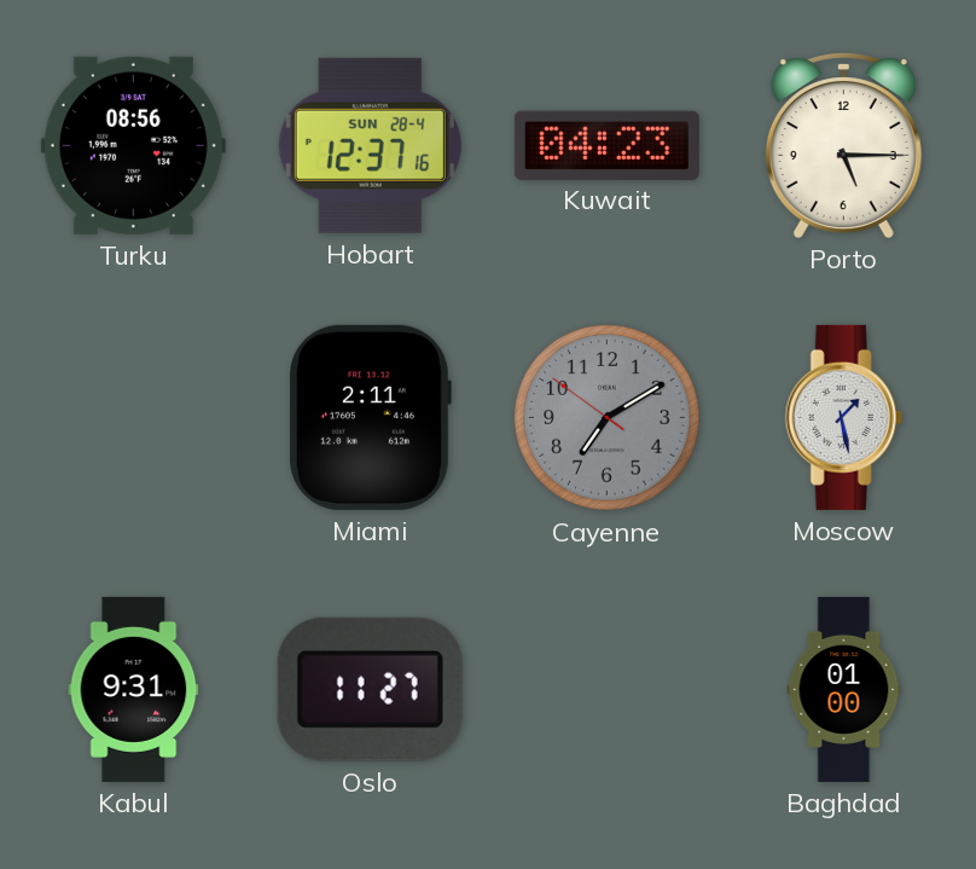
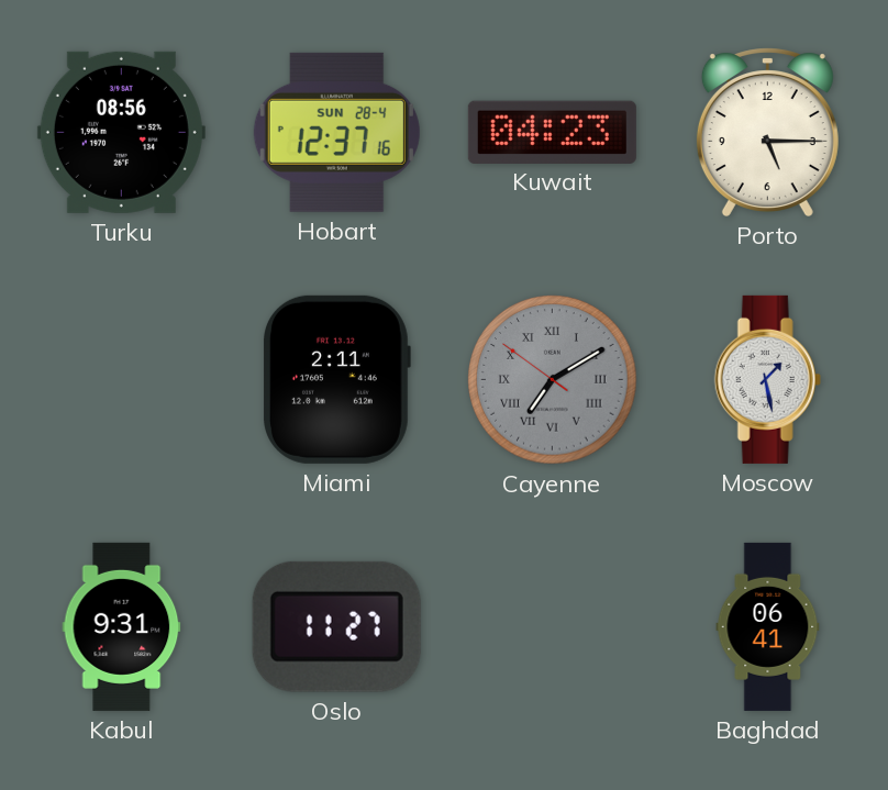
Cayenne numerals: Arabic -> Roman
Baghdad: 01:00 -> 06:41
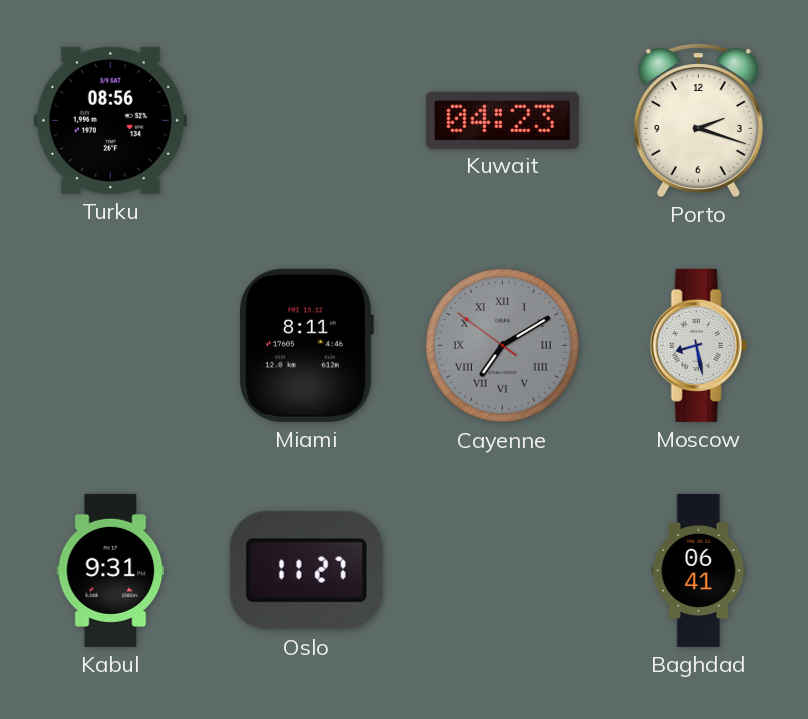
Hobart: 12:37 -> none
Porto: 5:15 -> 2:18
Miami: 2:11 -> 8:11
Moscow: 1:28 -> 8:28
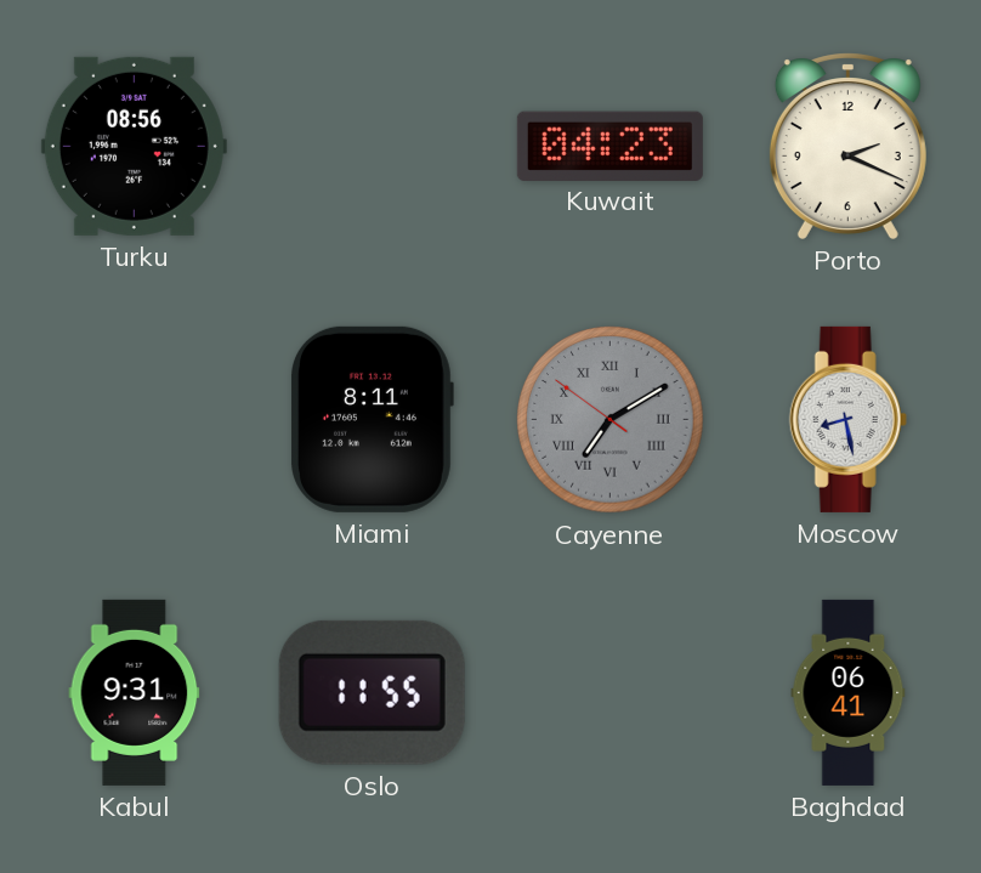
Porto: 2:18 -> 2:19
Oslo: 11:27 -> 11:55
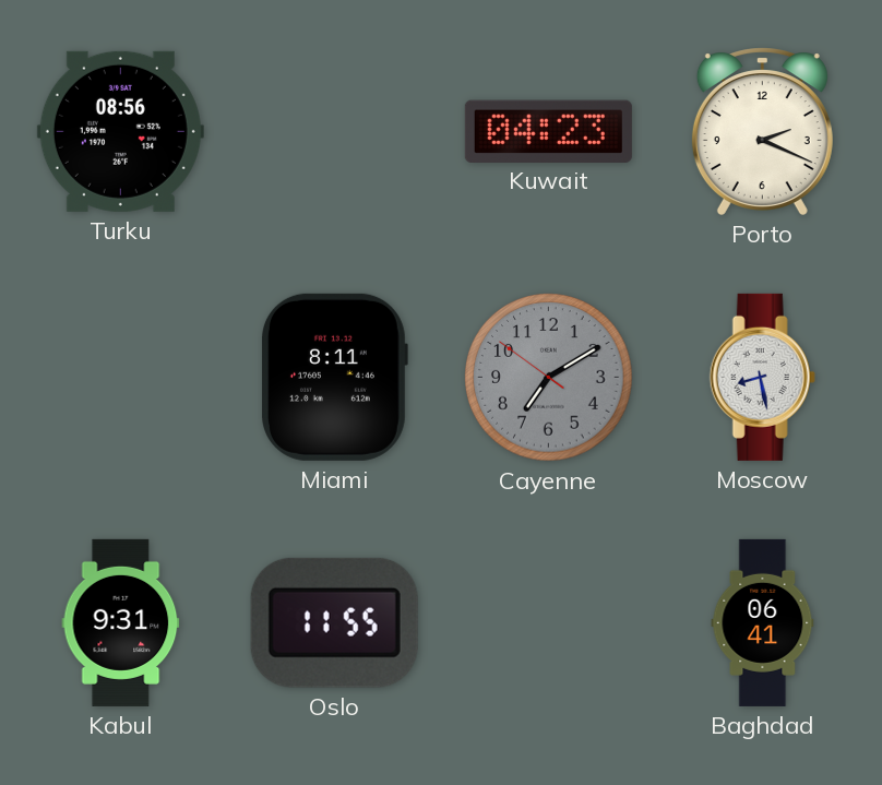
Cayenne numerals: Roman -> Arabic
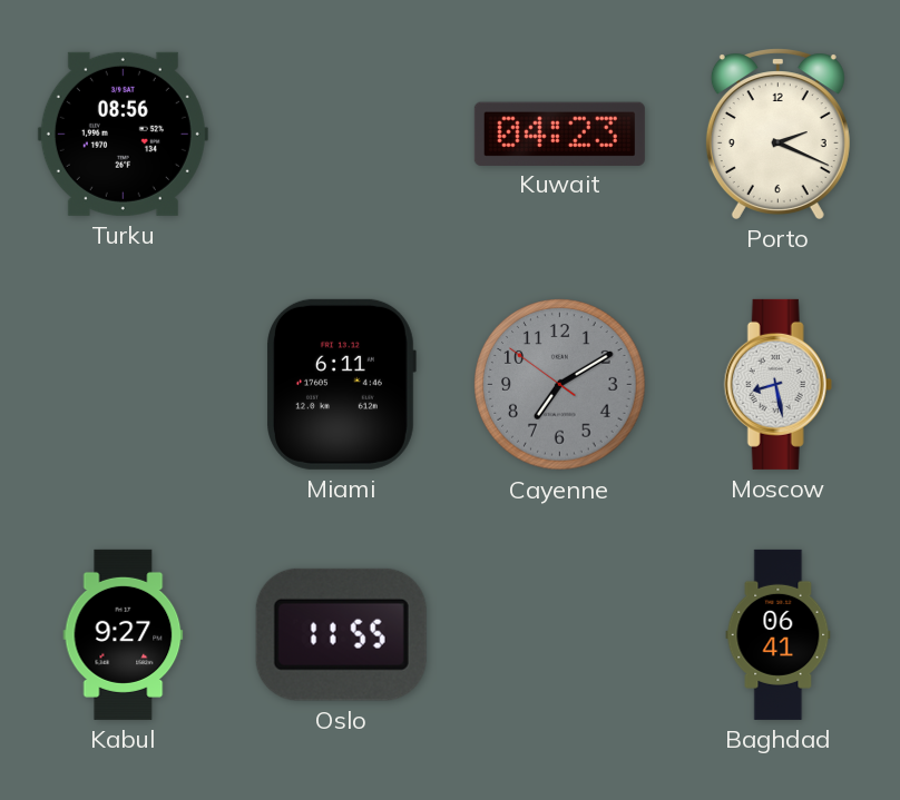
Miami: 8:11 -> 6:11
Kabul: 9:31 -> 9:27
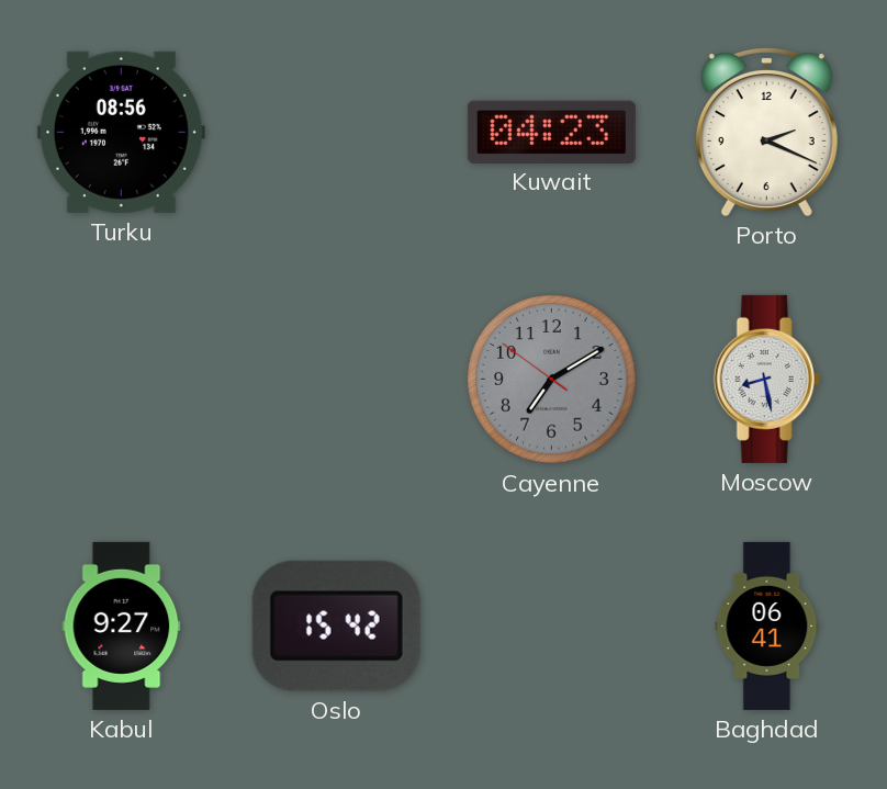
Miami: 6:11 -> none
Oslo: 11:55 -> 15:42
